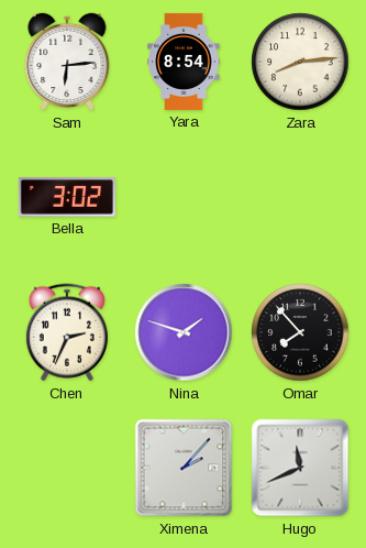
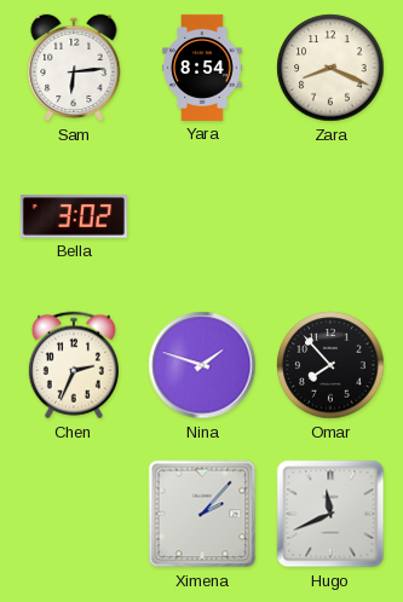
Zara: 8:14 -> 8:19
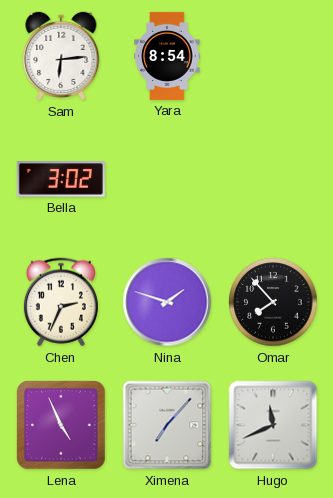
Zara: 8:19 -> none
Lena: none -> 4:56
Ximena: 2:07 -> 7:07
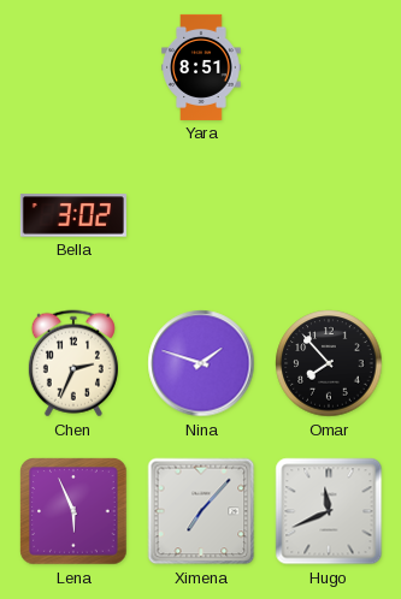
Sam: 6:14 -> none
Yara: 8:54 -> 8:51
Lena: 4:56 -> 5:56
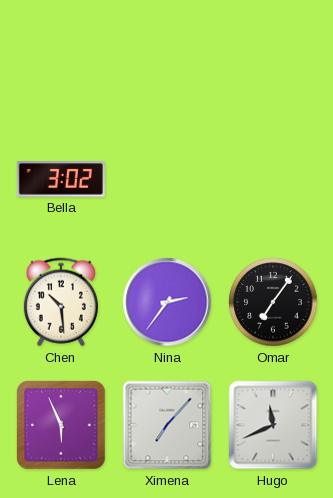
Yara: 8:51 -> none
Chen: 2:34 -> 10:29
Nina: 1:48 -> 2:36
Omar: 7:53 -> 7:06
